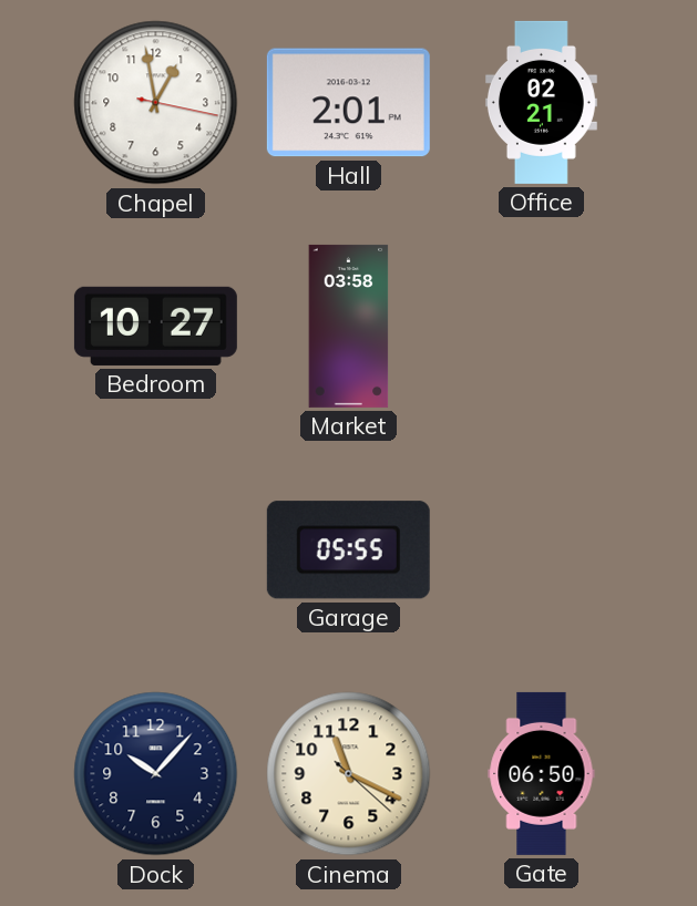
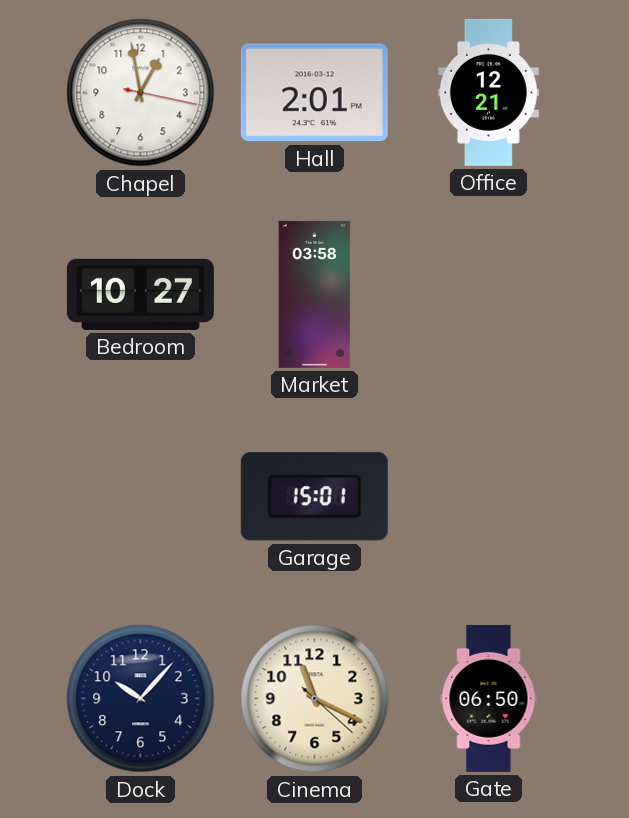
Office: 02:21 -> 12:21
Garage: 05:55 -> 15:01
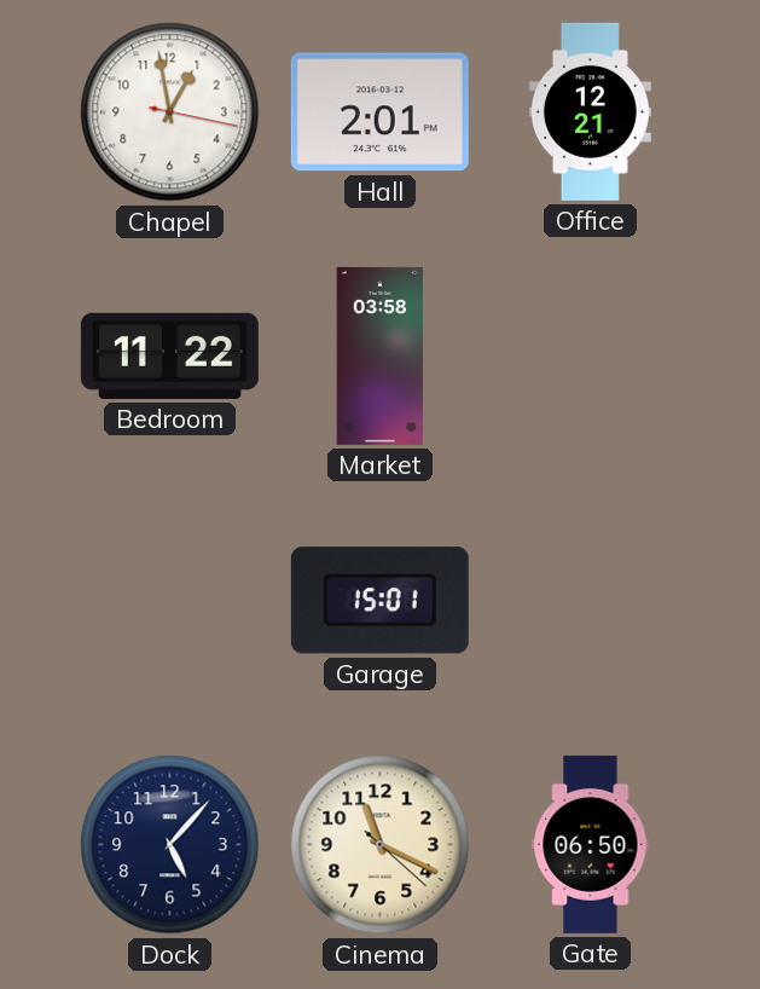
Bedroom: 10:27 -> 11:22
Dock: 10:07 -> 5:07
